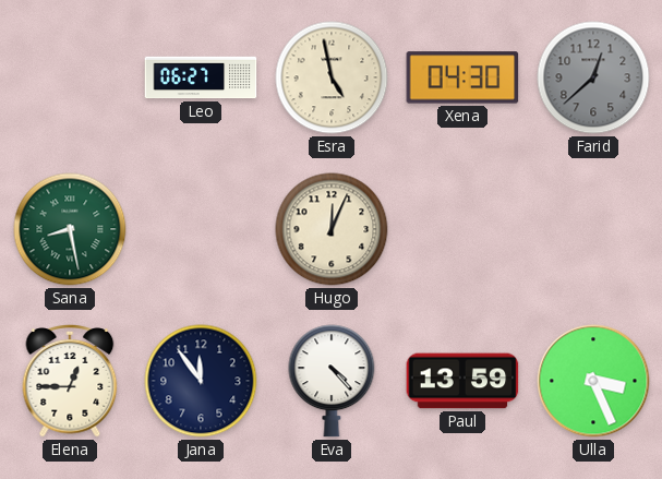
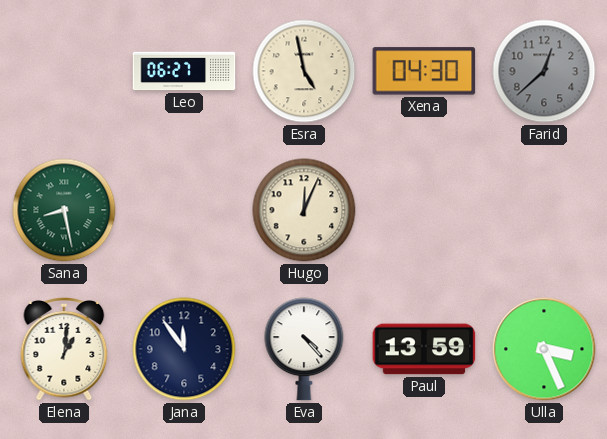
Elena: 12:45 -> 1:01
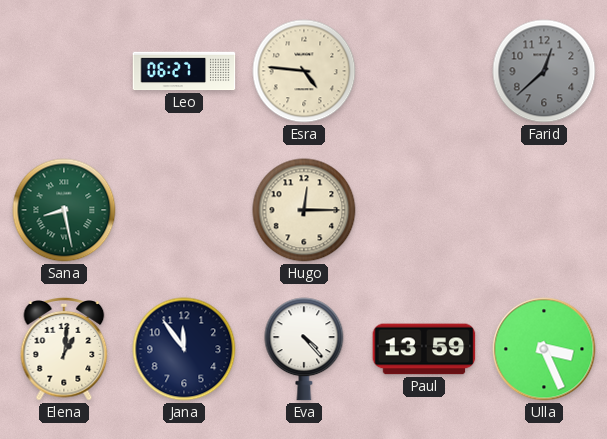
Esra: 4:58 -> 4:46
Xena: 04:30 -> none
Hugo: 12:04 -> 12:15
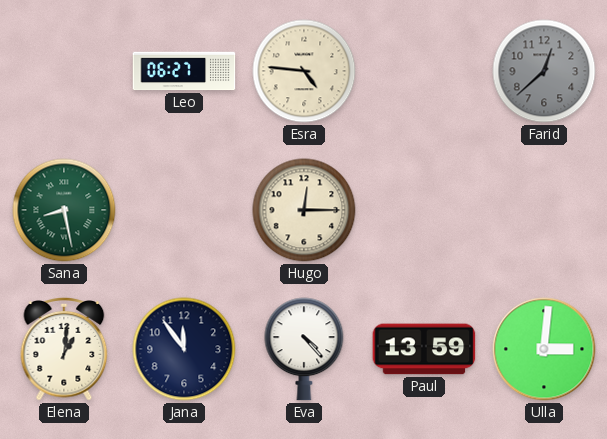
Ulla: 3:26 -> 3:01
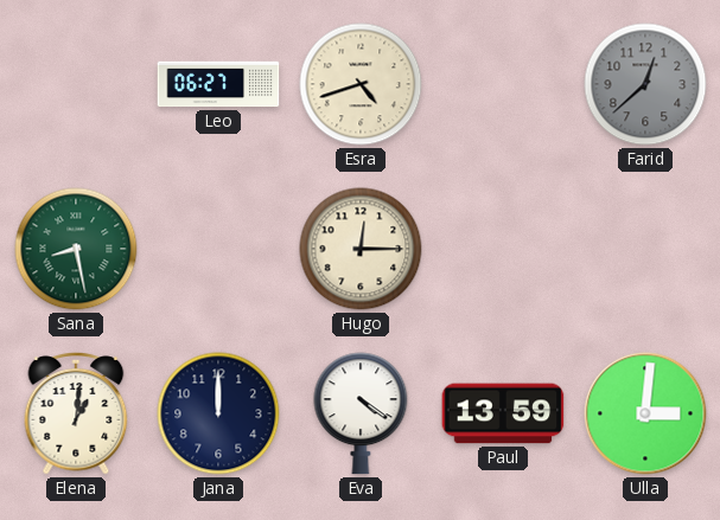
Esra: 4:46 -> 4:42
Jana: 11:54 -> 12:00
Eva: 4:23 -> 4:21
